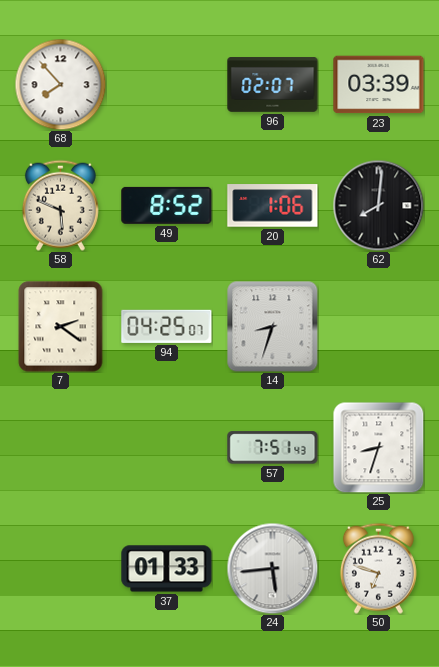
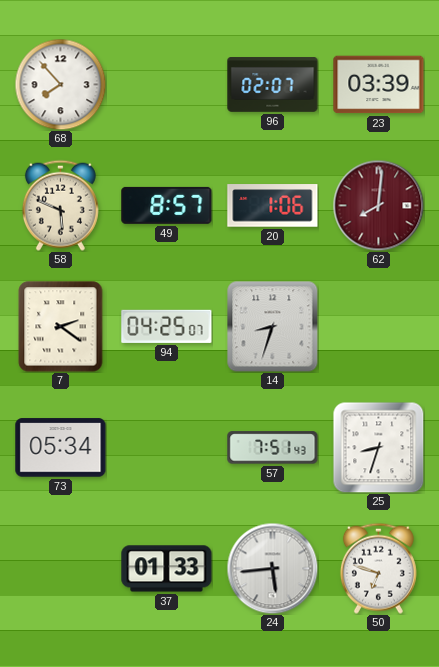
49: 8:52 -> 8:57
62 dial: black -> burgundy
73: none -> 05:34
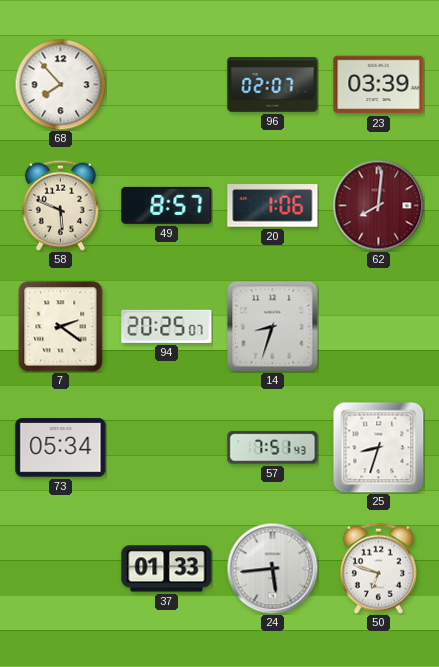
94: 04:25 -> 20:25
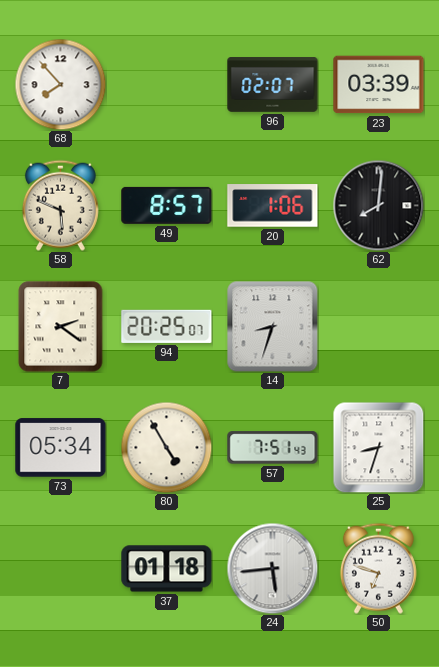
62 dial: burgundy -> black
80: none -> 4:55
37: 01:33 -> 01:18
